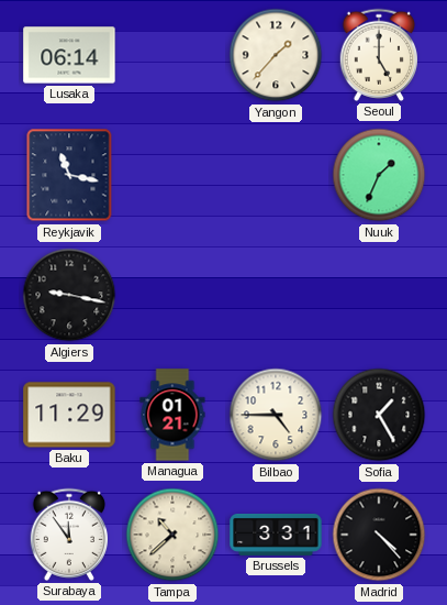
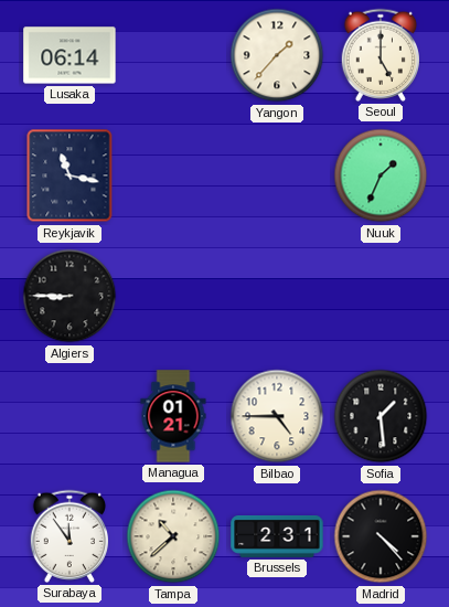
Algiers: 9:17 -> 8:45
Baku: 11:29 -> none
Sofia: 1:25 -> 1:29
Brussels: 3:31 -> 2:31
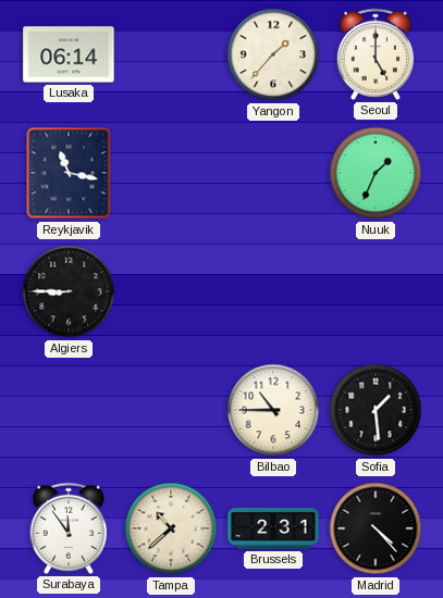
Managua: 01:21 -> none
Bilbao: 4:45 -> 10:45
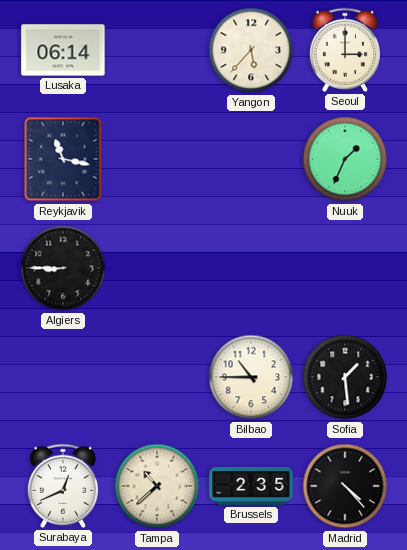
Yangon: 1:37 -> 5:37
Seoul: 5:00 -> 3:00
Surabaya: 11:54 -> 12:41
Brussels: 2:31 -> 2:35
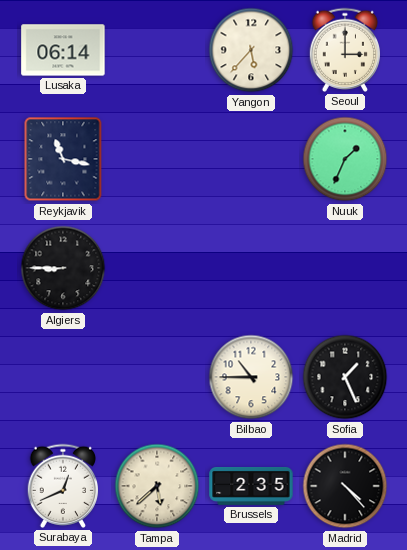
Sofia: 1:29 -> 1:26
Tampa: 10:38 -> 5:38
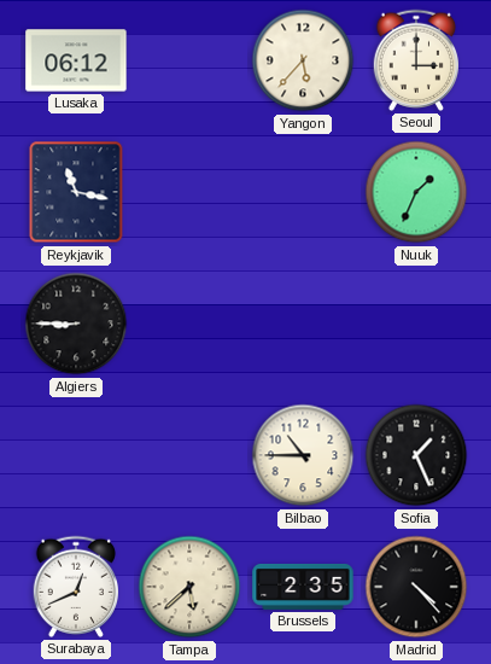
Lusaka: 06:14 -> 06:12
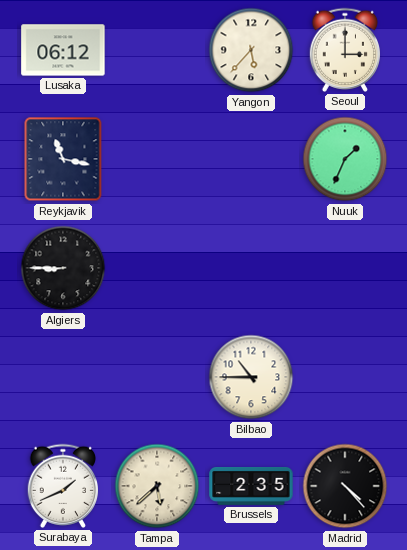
Sofia: 1:26 -> none
Surabaya: 12:41 -> 1:41
